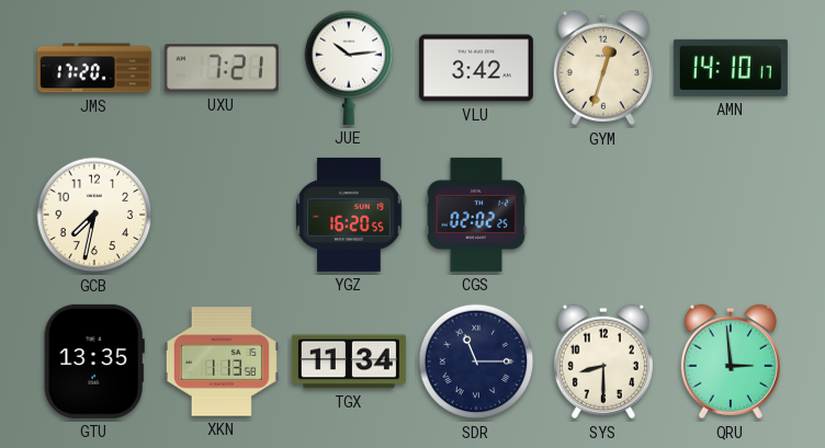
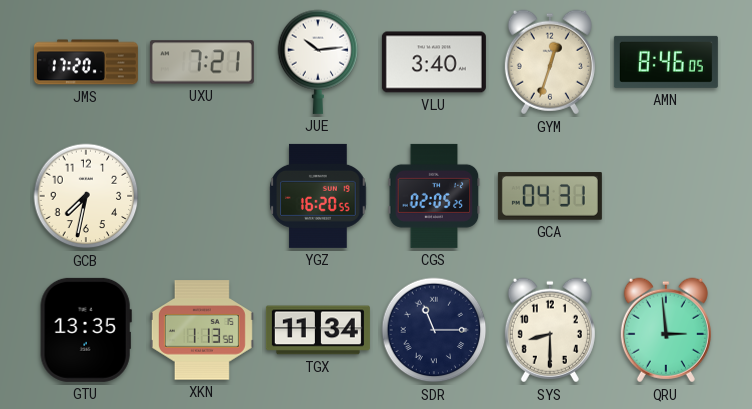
VLU: 3:42 -> 3:40
AMN: 14:10 -> 8:46
CGS: 02:02 -> 02:05
GCA: none -> 04:31
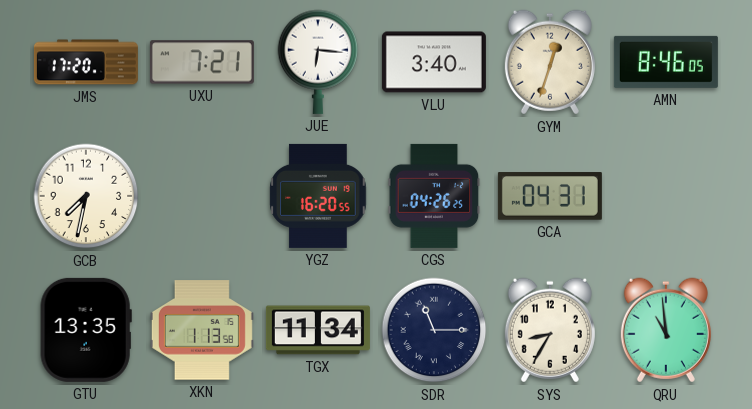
JUE: 10:14 -> 6:16
CGS: 02:05 -> 04:26
SYS: 8:30 -> 8:35
QRU: 2:59 -> 10:59
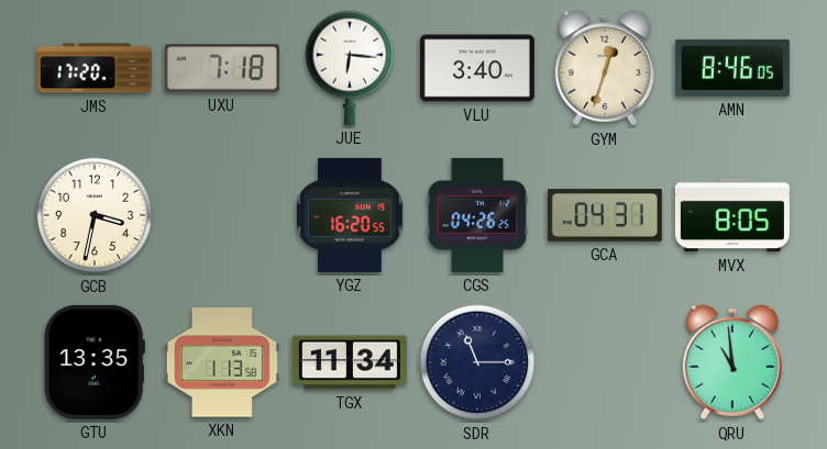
UXU: 7:21 -> 7:18
GCB: 7:32 -> 3:32
MVX: none -> 8:05
SYS: 8:35 -> none
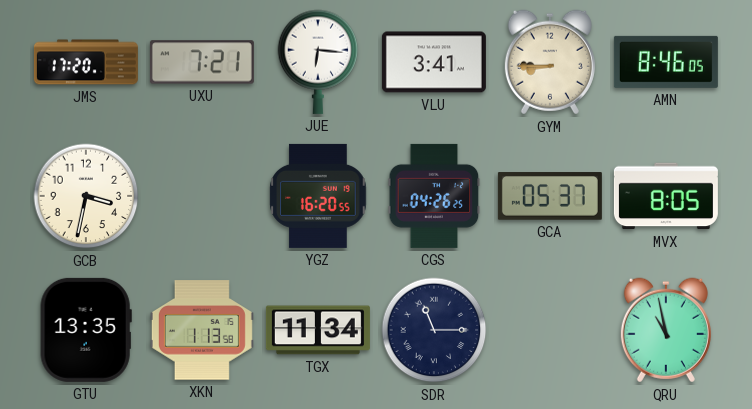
UXU: 7:18 -> 7:21
VLU: 3:40 -> 3:41
GYM: 12:33 -> 8:45
GCA: 04:31 -> 05:37
QRU: 10:59 -> 10:58
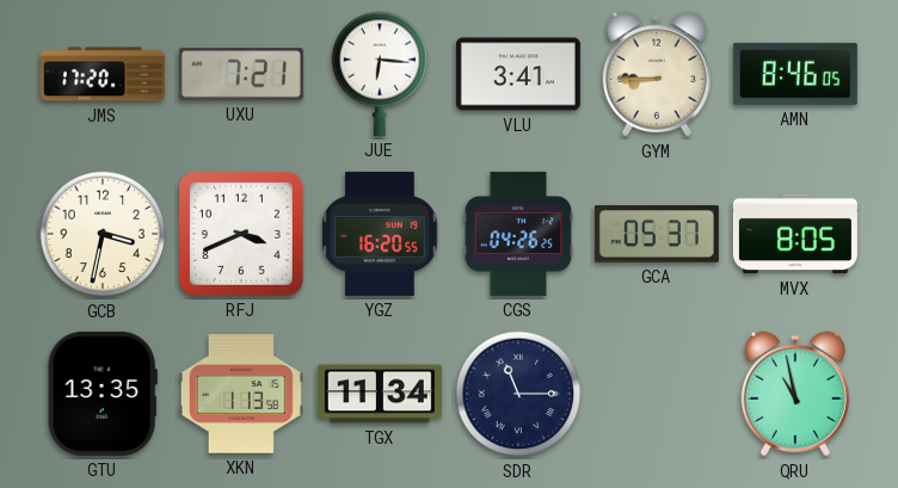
RFJ: none -> 3:41
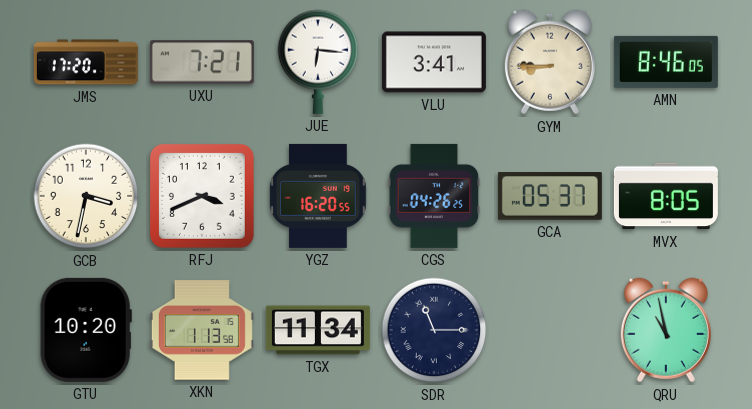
GTU: 13:35 -> 10:20
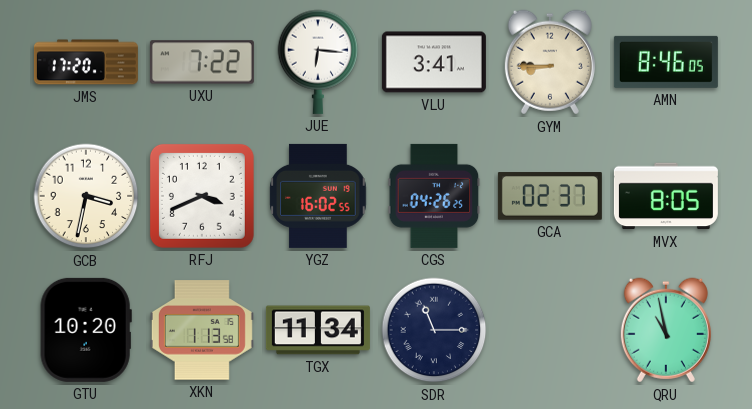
UXU: 7:21 -> 7:22
YGZ: 16:20 -> 16:02
GCA: 05:37 -> 02:37
